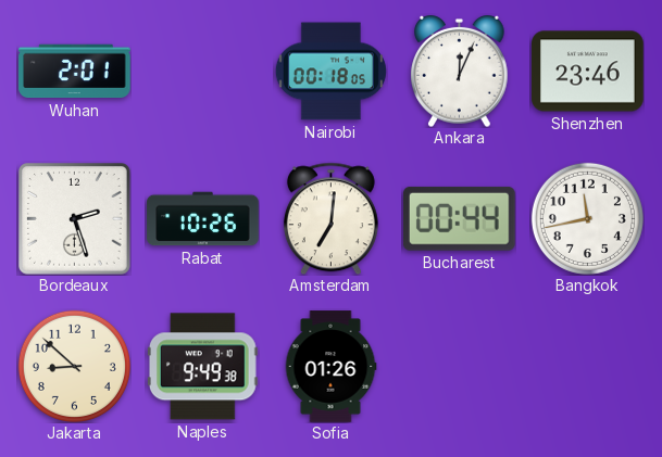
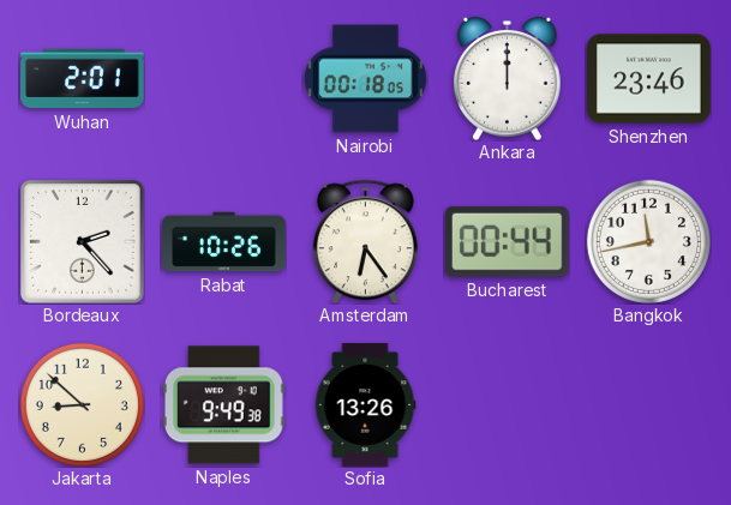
Ankara: 12:04 -> 12:00
Bordeaux: 2:27 -> 2:23
Amsterdam: 7:01 -> 6:24
Sofia: 01:26 -> 13:26
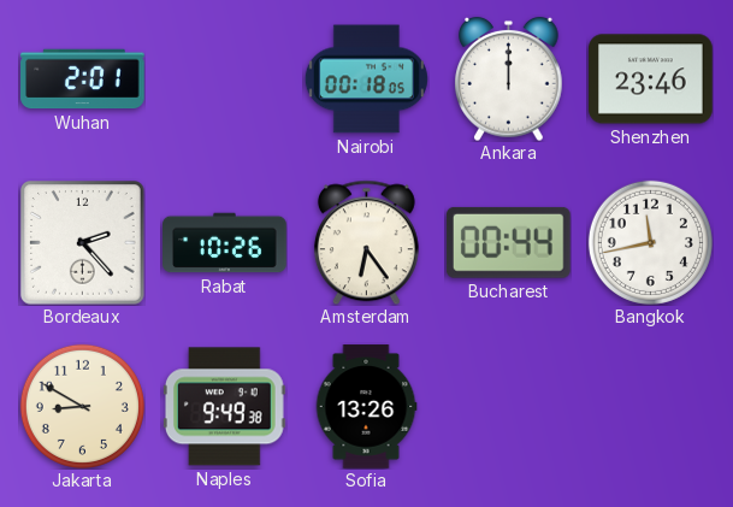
Jakarta: 8:52 -> 8:50
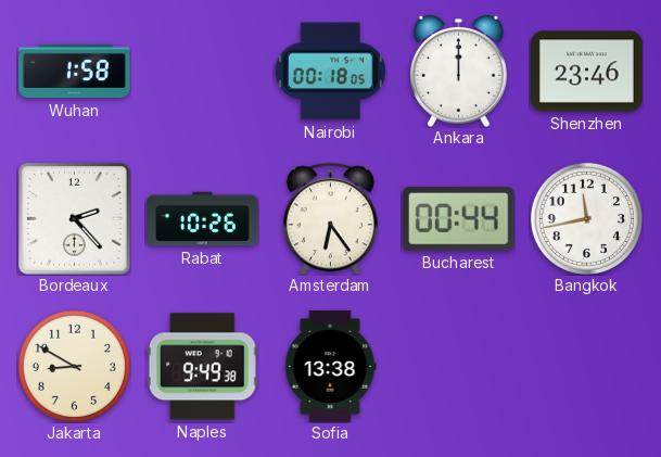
Wuhan: 2:01 -> 1:58
Sofia: 13:26 -> 13:38
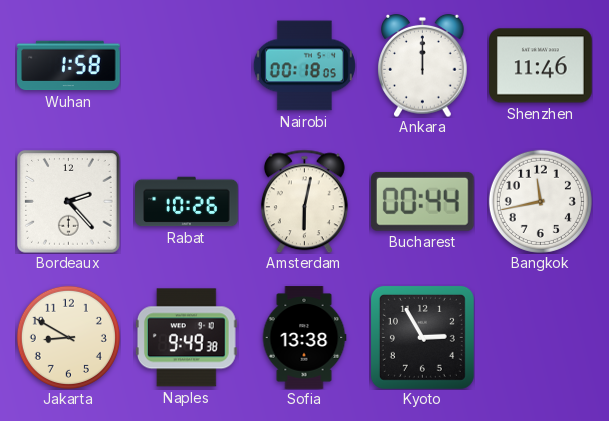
Shenzhen: 23:46 -> 11:46
Amsterdam: 6:24 -> 6:02
Kyoto: none -> 2:55
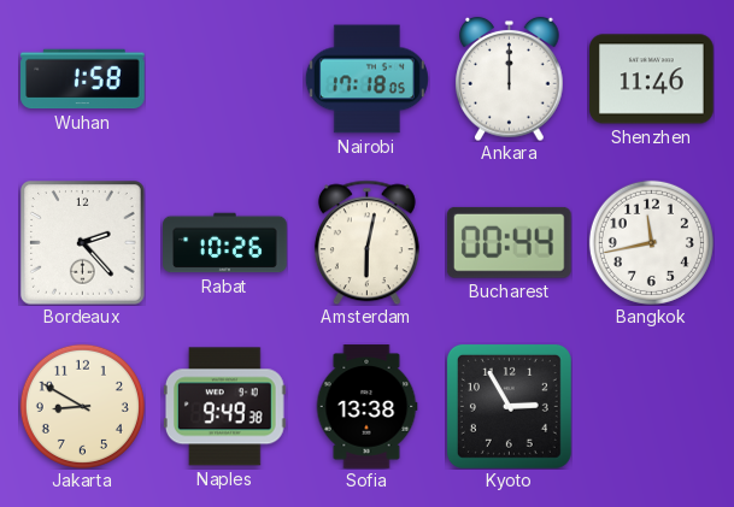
Nairobi: 00:18 -> 17:18
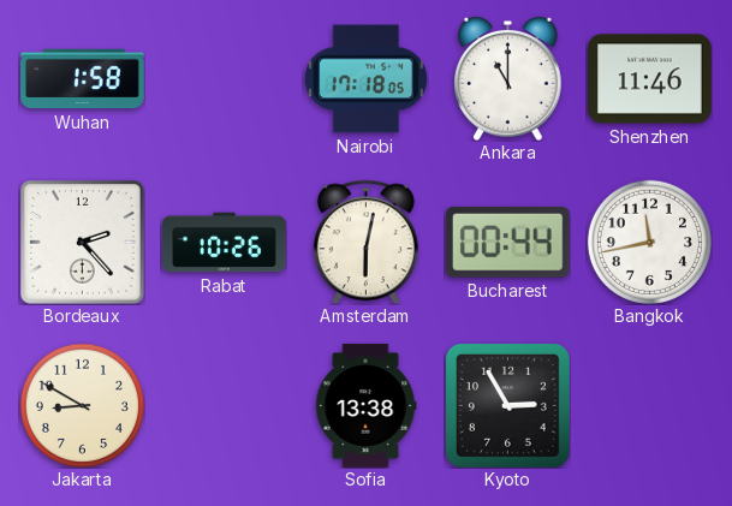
Ankara: 12:00 -> 11:00
Naples: 9:49 -> none
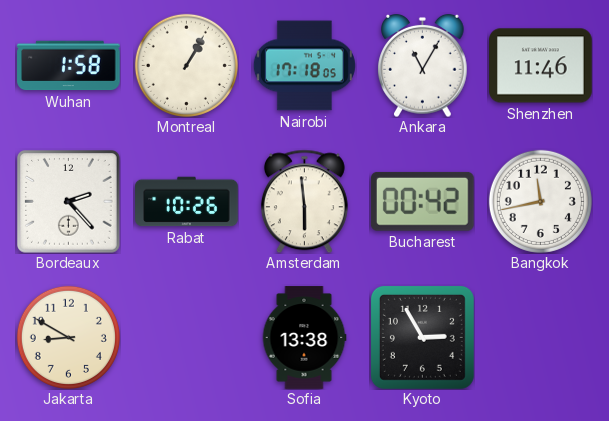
Montreal: none -> 1:05
Ankara: 11:00 -> 11:05
Amsterdam: 6:02 -> 5:59
Bucharest: 00:44 -> 00:42
